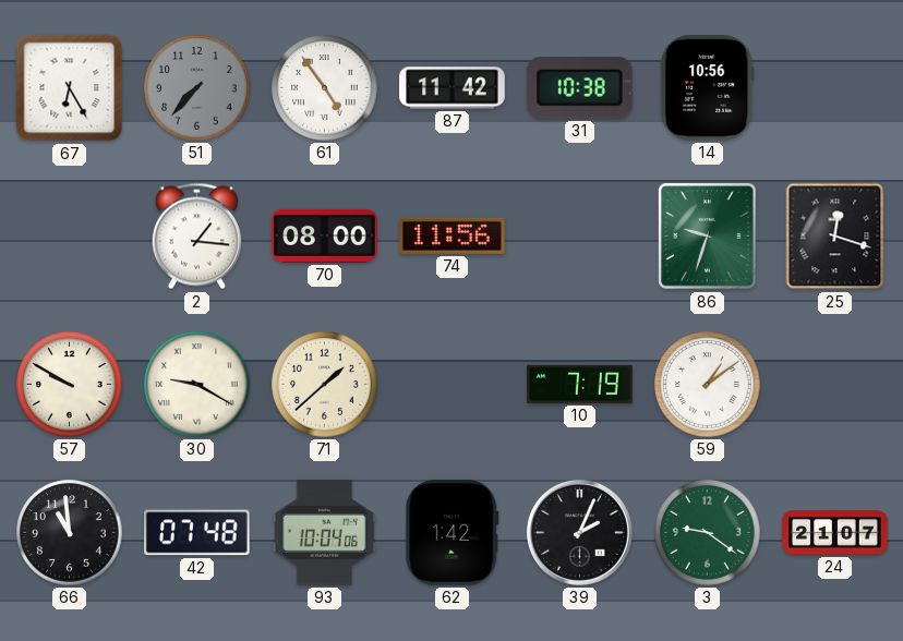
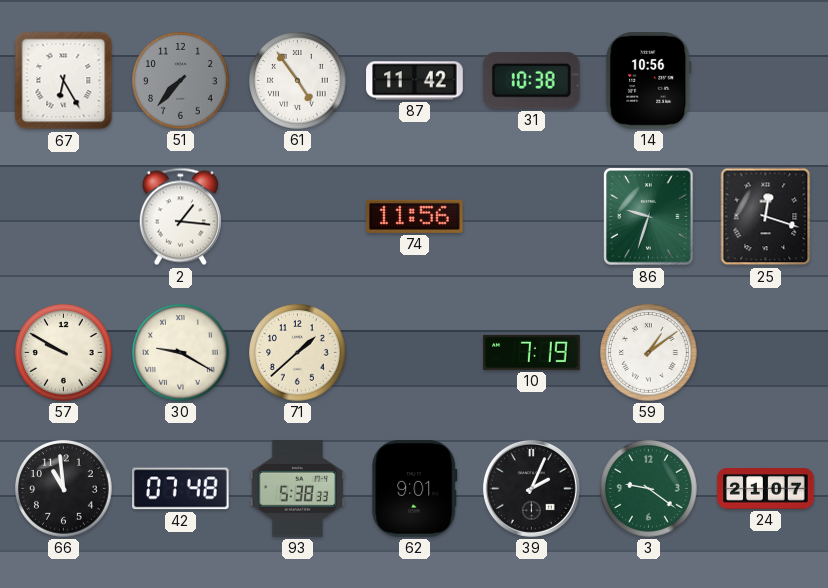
70: 08:00 -> none
93: 10:04 -> 5:38
62: 1:42 -> 9:01
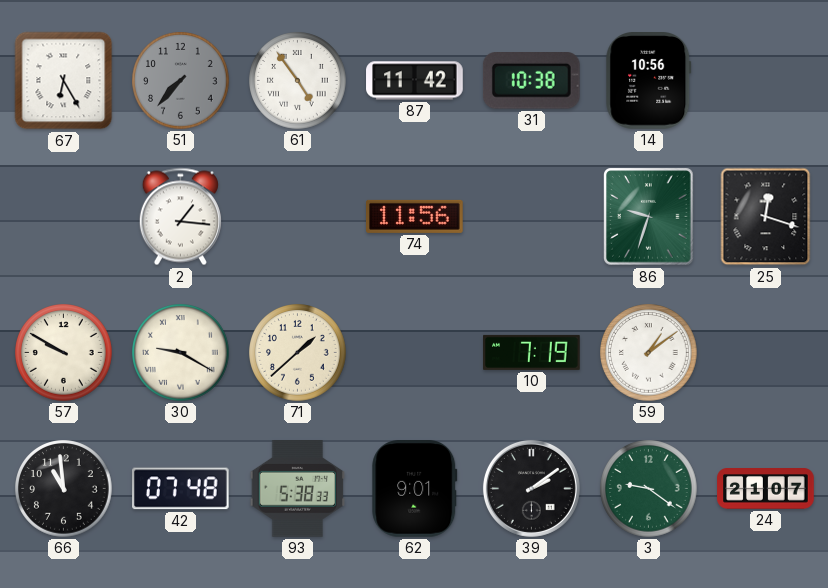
39: 2:04 -> 2:09
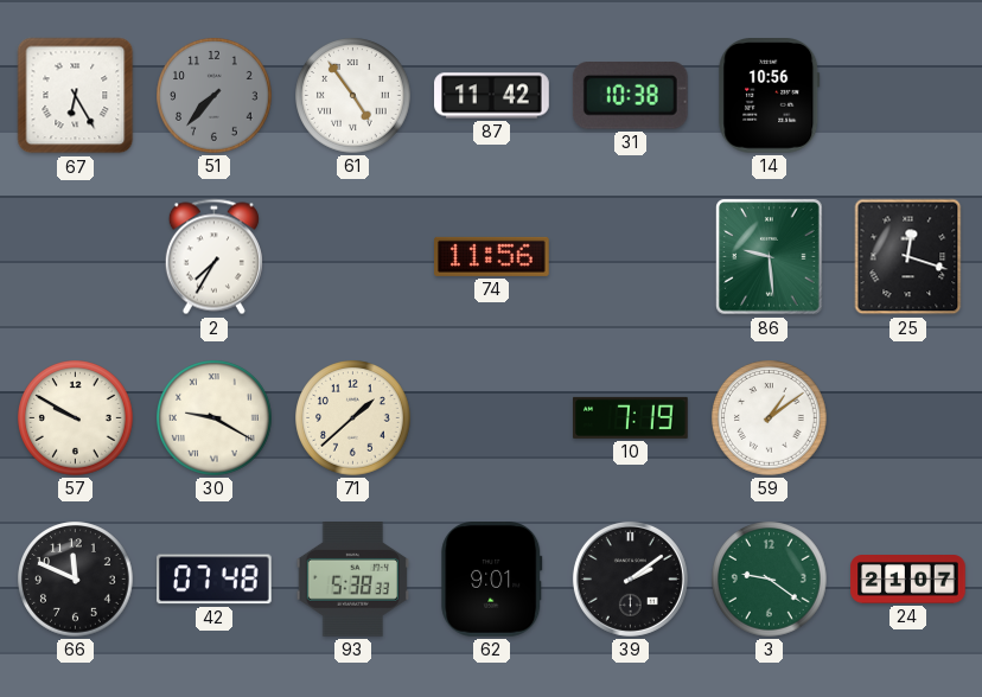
2: 1:16 -> 7:35
86: 9:33 -> 9:29
66: 10:59 -> 11:49
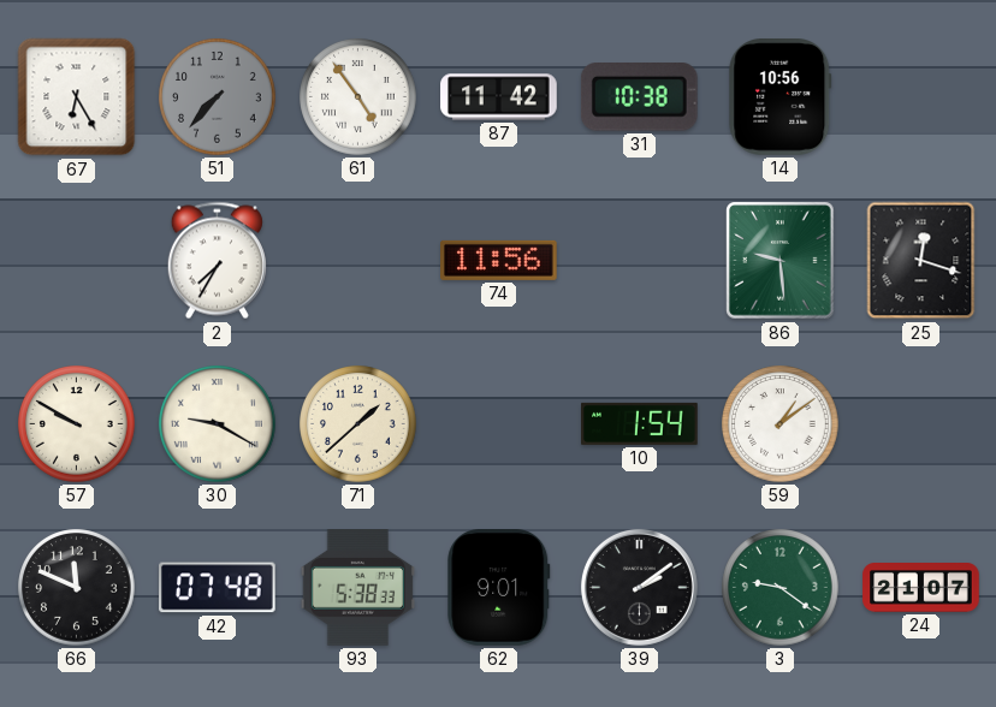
10: 7:19 -> 1:54
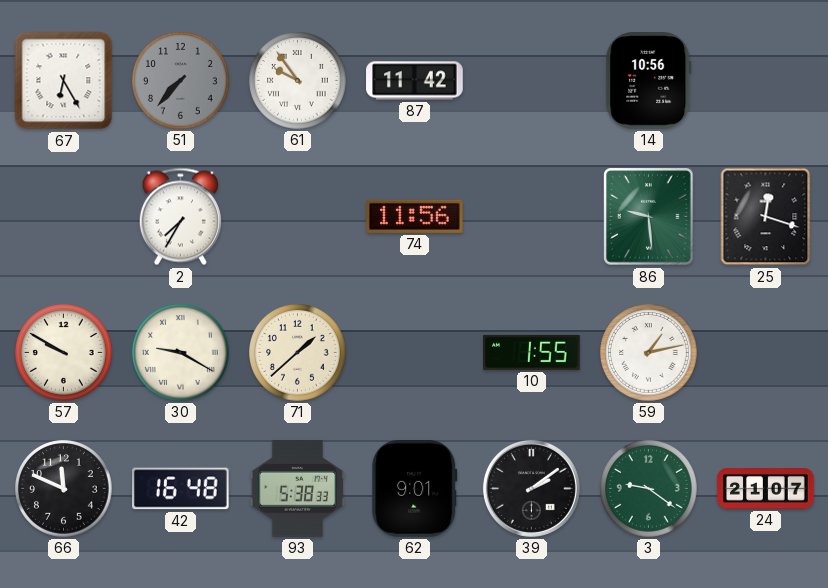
61: 4:54 -> 9:54
31: 10:38 -> none
10: 1:54 -> 1:55
59: 1:09 -> 1:13
42: 07:48 -> 16:48
